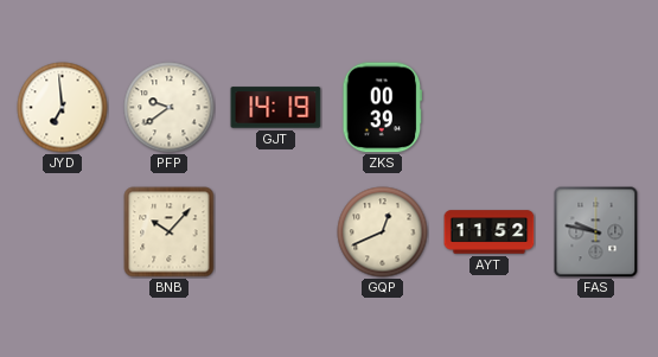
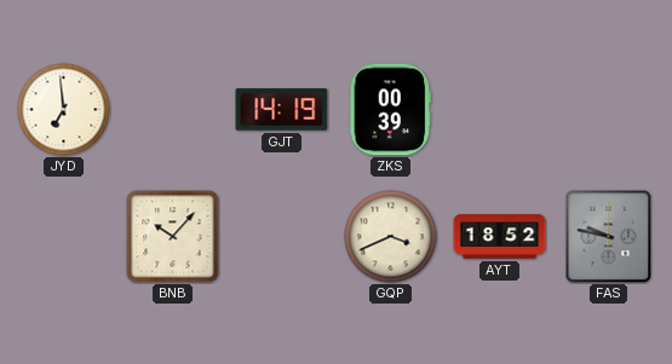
PFP: 9:39 -> none
GQP: 12:41 -> 3:41
AYT: 11:52 -> 18:52
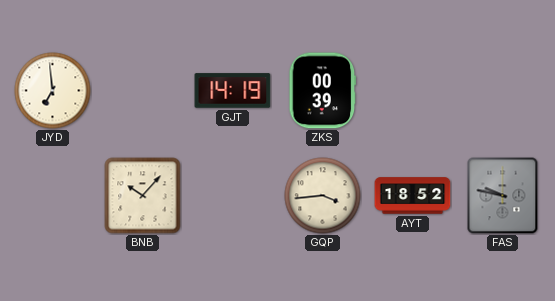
GQP: 3:41 -> 3:44
